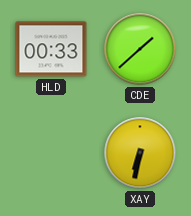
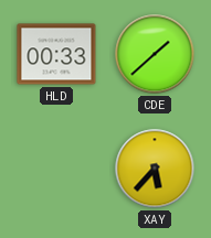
XAY: 6:32 -> 5:37
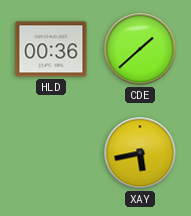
HLD: 00:33 -> 00:36
XAY: 5:37 -> 5:43
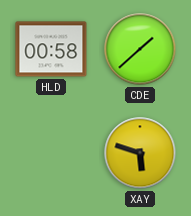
HLD: 00:36 -> 00:58
XAY: 5:43 -> 5:48
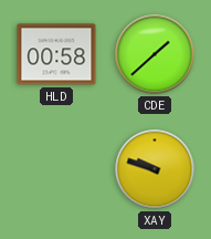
XAY: 5:48 -> 9:48
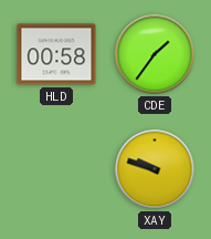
CDE: 1:38 -> 1:36
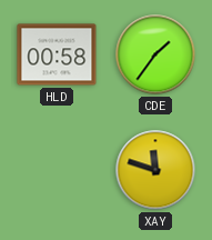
XAY: 9:48 -> 11:48
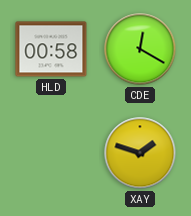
CDE: 1:36 -> 12:20
XAY: 11:48 -> 1:48
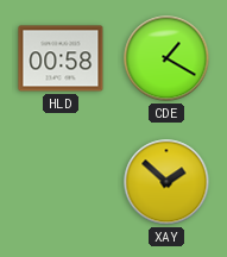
CDE: 12:20 -> 1:20
XAY: 1:48 -> 1:52
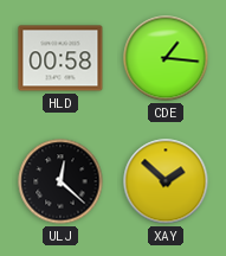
CDE: 1:20 -> 1:16
ULJ: none -> 12:22
